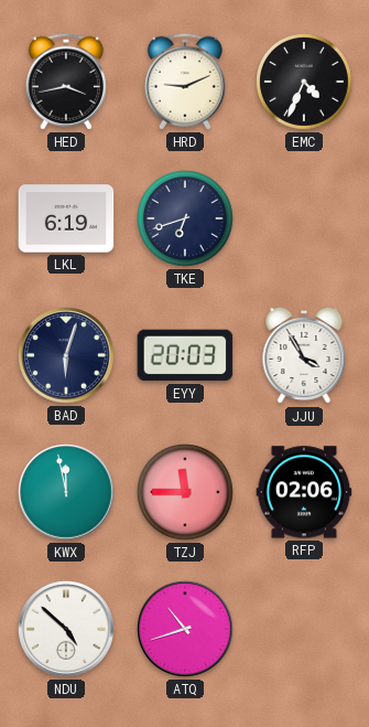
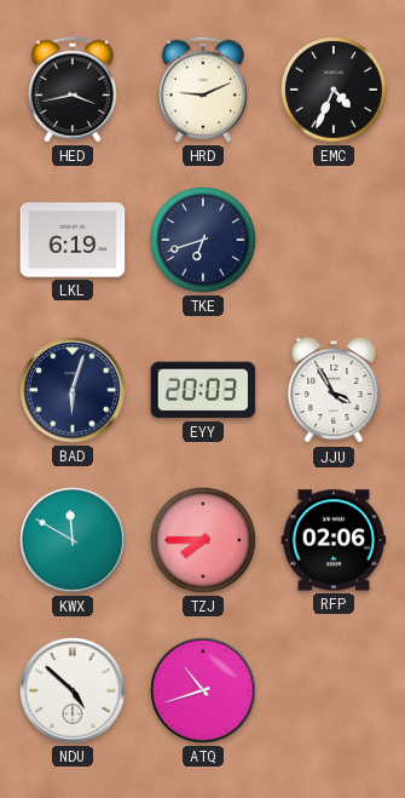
KWX: 11:58 -> 11:50
TZJ: 11:45 -> 7:45
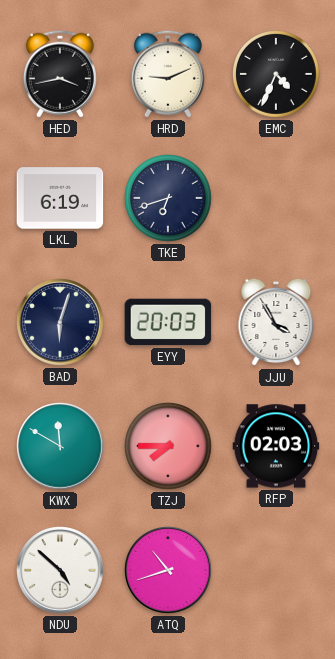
RFP: 02:06 -> 02:03
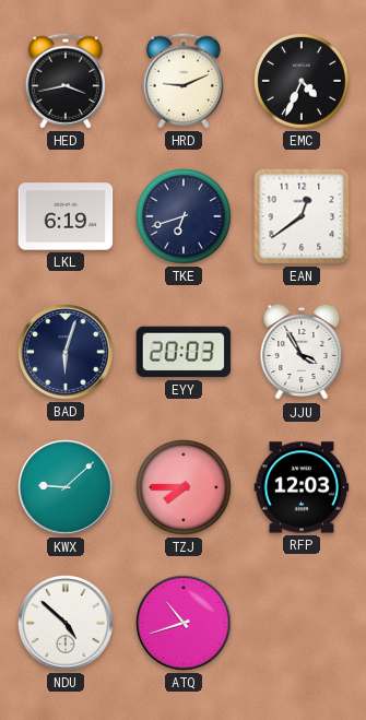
EAN: none -> 12:39
KWX: 11:50 -> 9:08
RFP: 02:03 -> 12:03
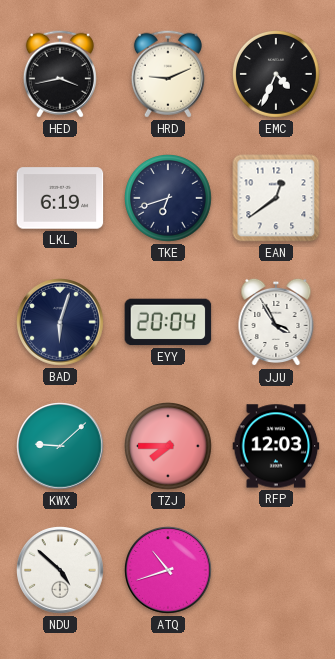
EYY: 20:03 -> 20:04
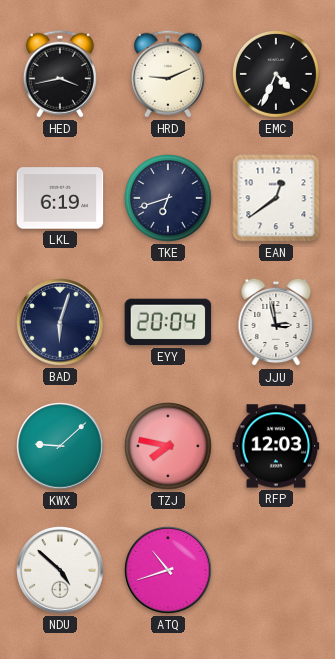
JJU: 3:55 -> 2:58
TZJ: 7:45 -> 7:47
